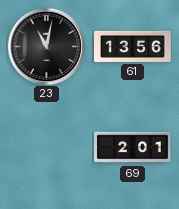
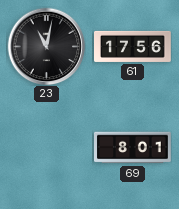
61: 13:56 -> 17:56
69: 2:01 -> 8:01
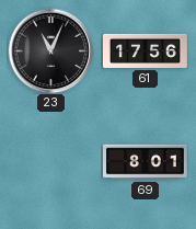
23: 11:02 -> 11:04
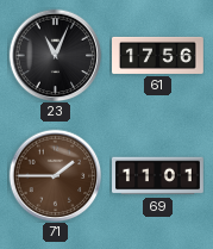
71: none -> 1:45
69: 8:01 -> 11:01
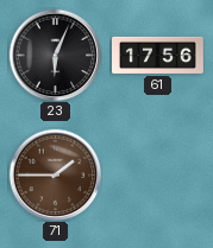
23: 11:04 -> 6:04
69: 11:01 -> none
